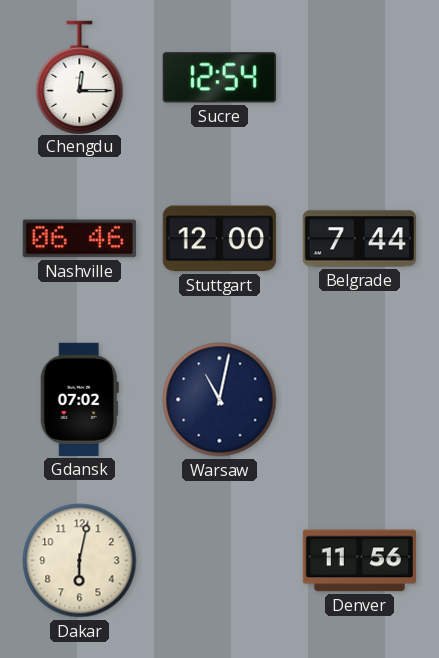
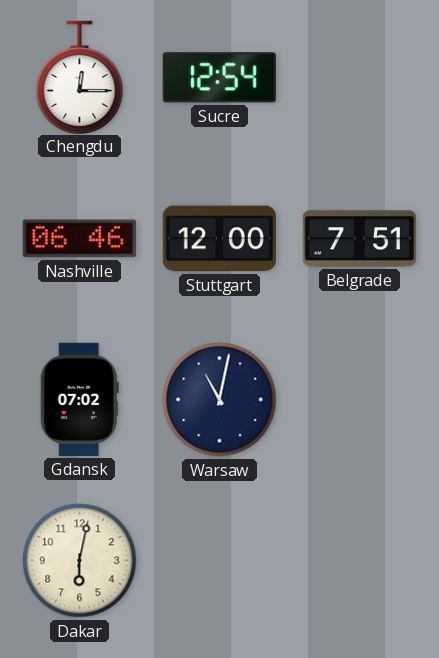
Belgrade: 7:44 -> 7:51
Denver: 11:56 -> none
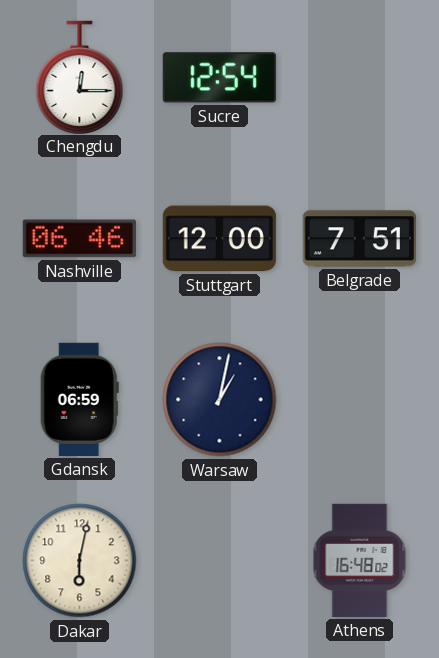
Gdansk: 07:02 -> 06:59
Warsaw: 11:02 -> 1:02
Athens: none -> 16:48
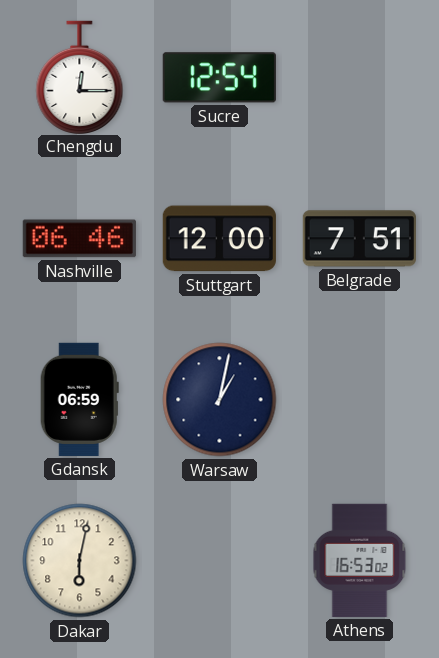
Athens: 16:48 -> 16:53
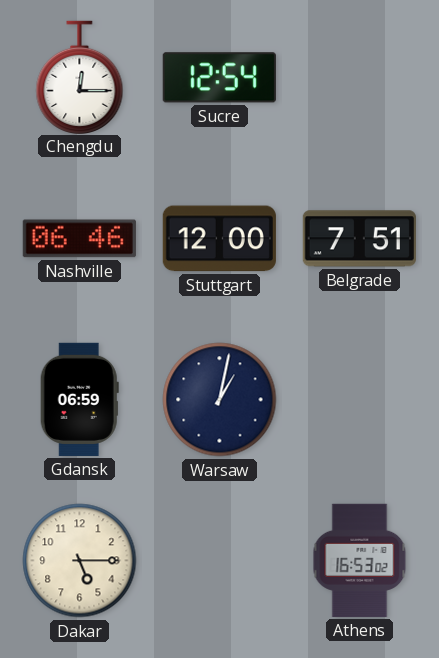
Dakar: 6:02 -> 5:15
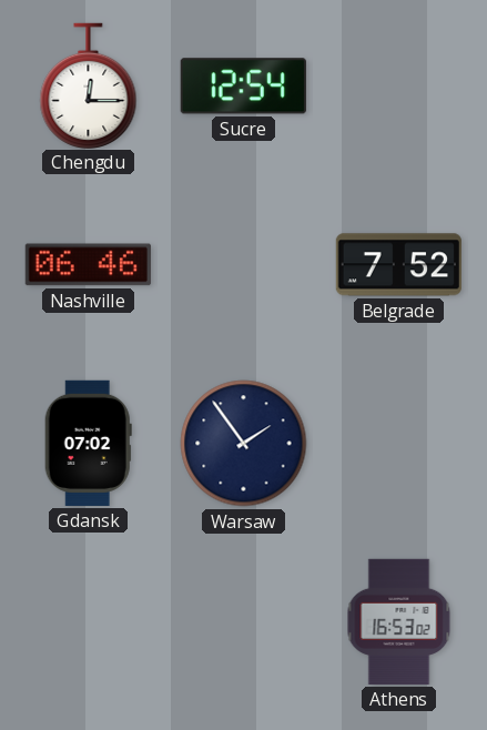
Stuttgart: 12:00 -> none
Belgrade: 7:51 -> 7:52
Gdansk: 06:59 -> 07:02
Warsaw: 1:02 -> 1:54
Dakar: 5:15 -> none
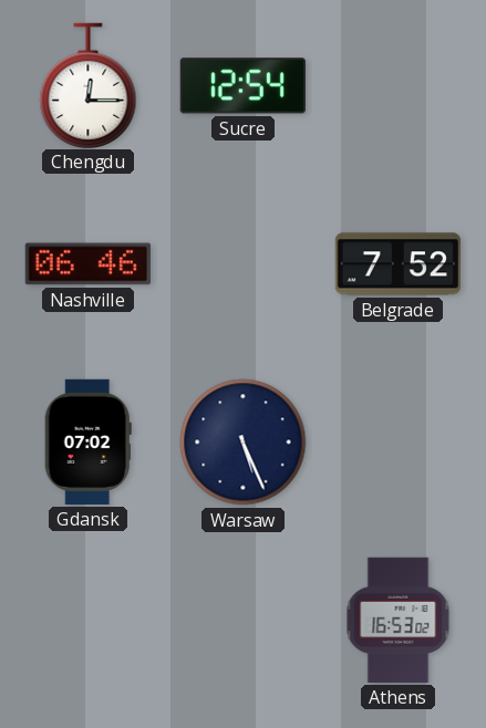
Warsaw: 1:54 -> 5:26
